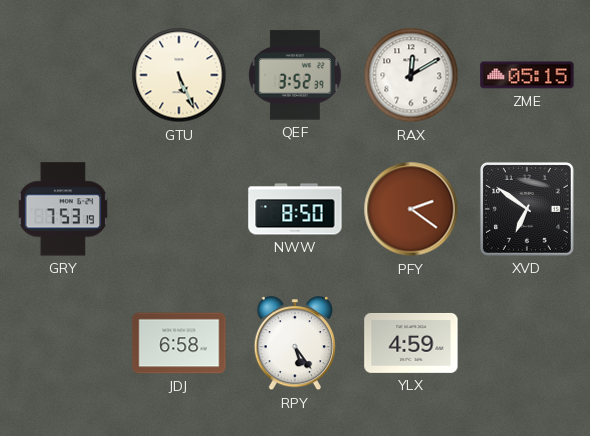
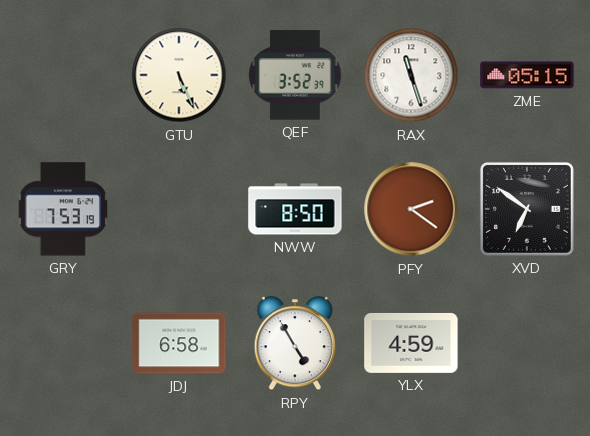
RAX: 12:10 -> 11:27
RPY: 5:24 -> 4:55
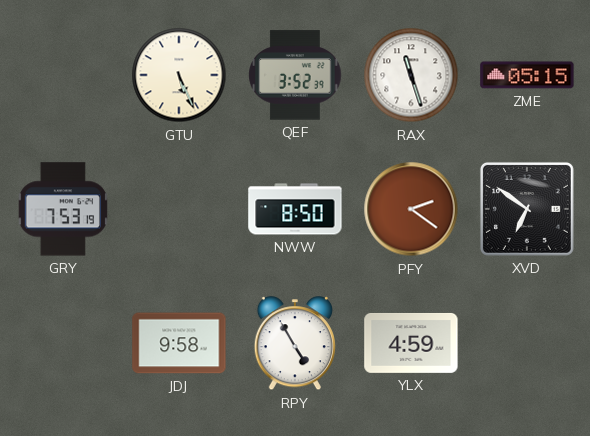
JDJ: 6:58 -> 9:58
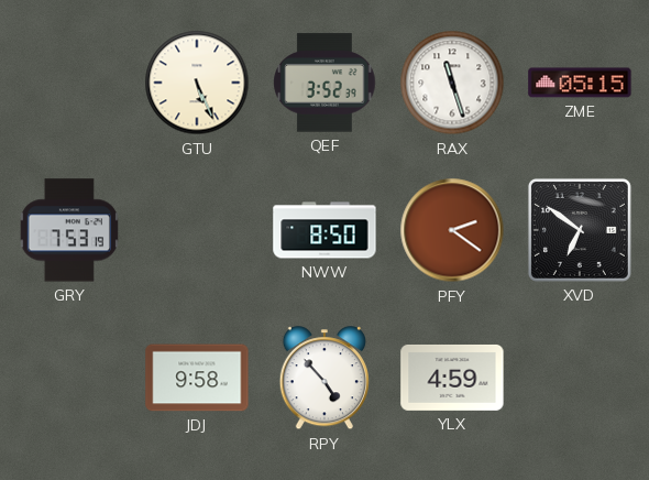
RPY: 4:55 -> 4:53
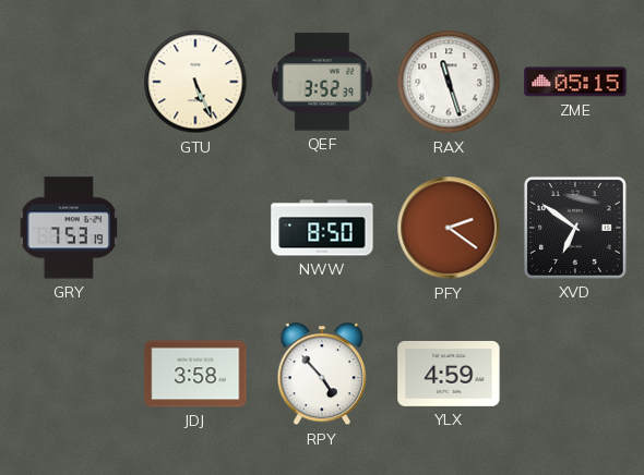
JDJ: 9:58 -> 3:58
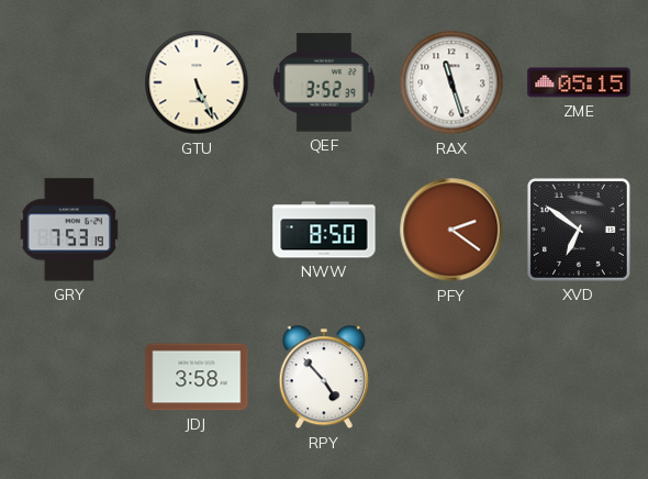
YLX: 4:59 -> none
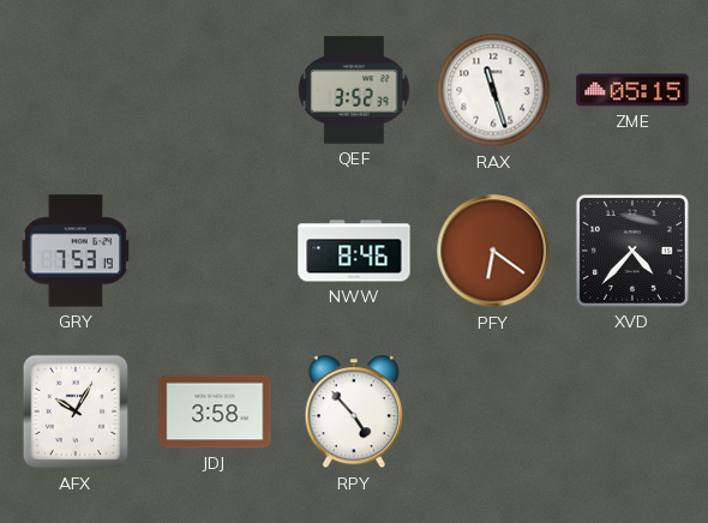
GTU: 5:26 -> none
NWW: 8:50 -> 8:46
PFY: 2:21 -> 6:21
XVD: 6:51 -> 4:37
AFX: none -> 10:05
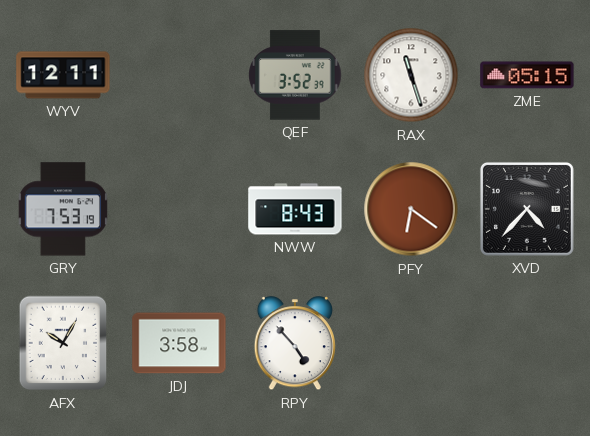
WYV: none -> 12:11
NWW: 8:46 -> 8:43
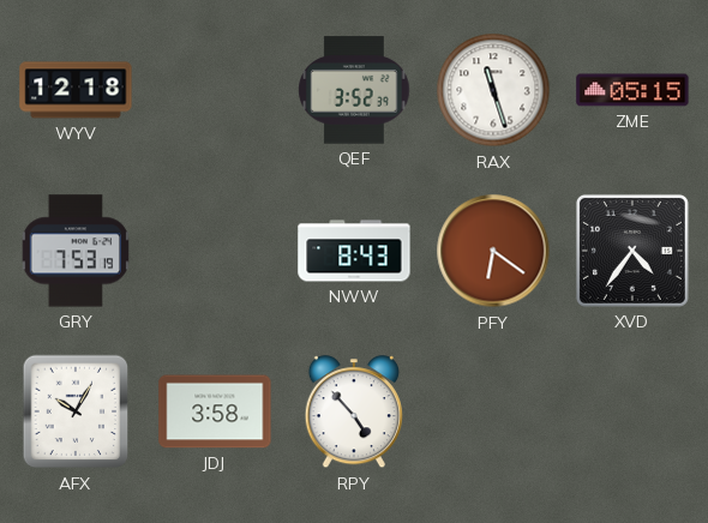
WYV: 12:11 -> 12:18
XVD: 4:37 -> 4:36
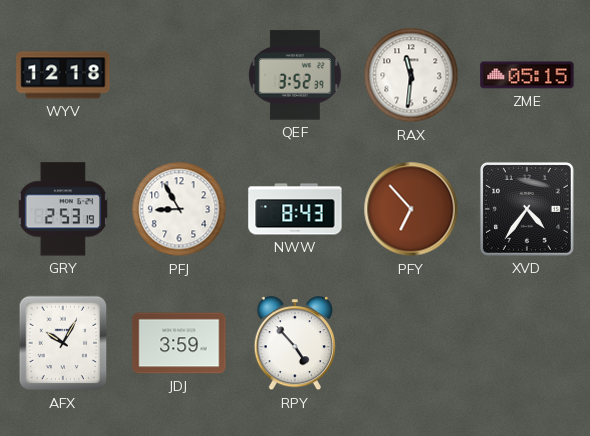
RAX: 11:27 -> 11:31
GRY: 7:53 -> 2:53
PFJ: none -> 8:55
PFY: 6:21 -> 6:53
JDJ: 3:58 -> 3:59
